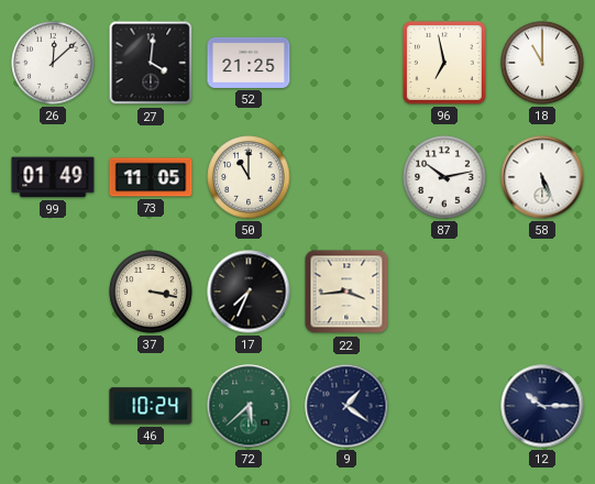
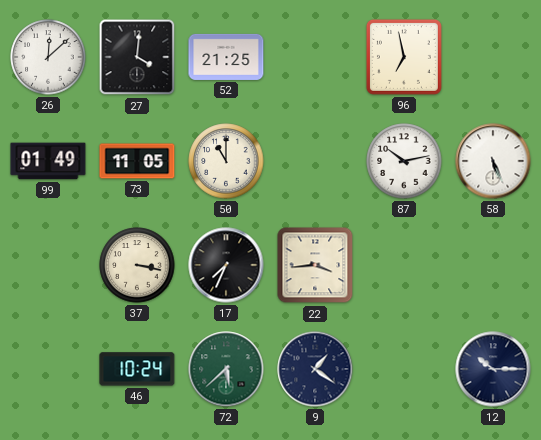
18: 11:00 -> none
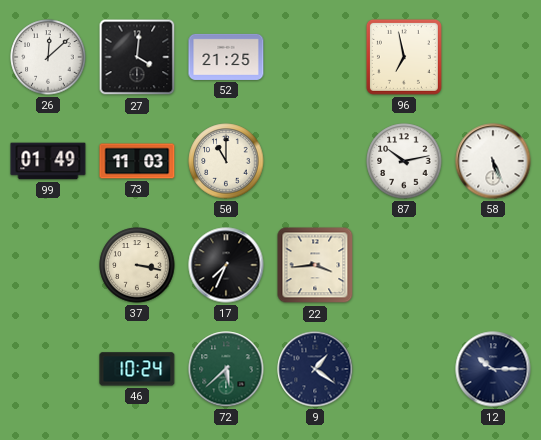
73: 11:05 -> 11:03
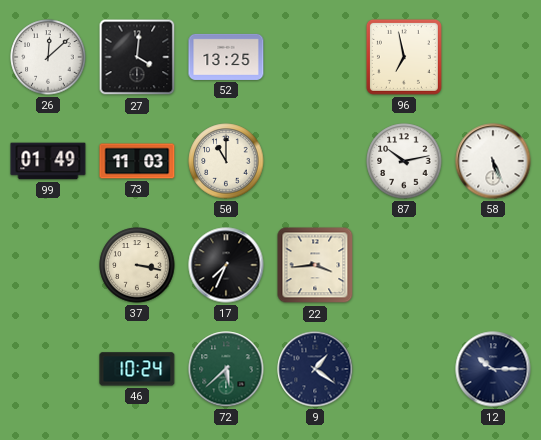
52: 21:25 -> 13:25
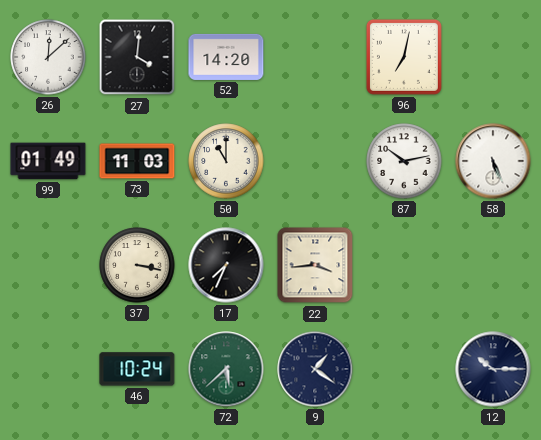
52: 13:25 -> 14:20
96: 6:58 -> 7:02
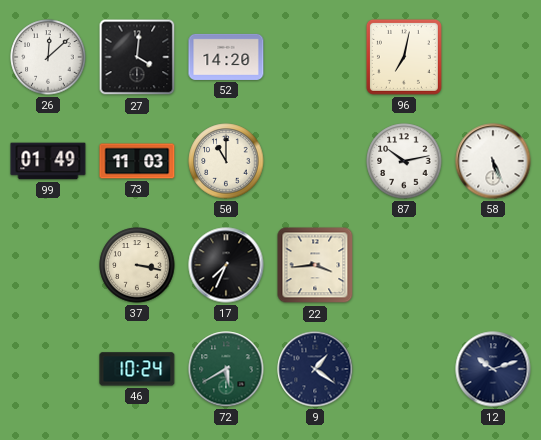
72: 5:38 -> 5:40
12: 10:15 -> 10:12
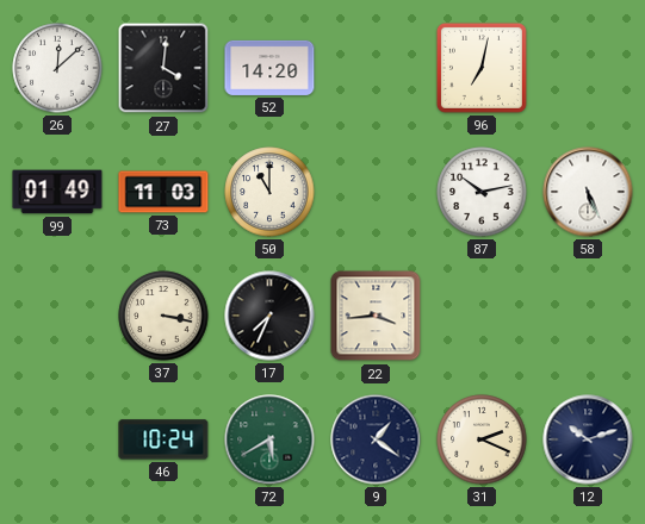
31: none -> 2:19
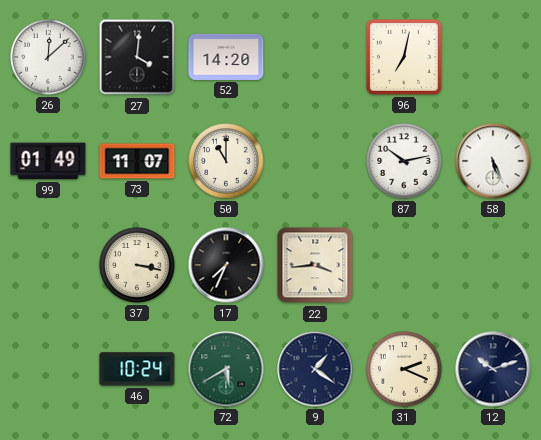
73: 11:03 -> 11:07
